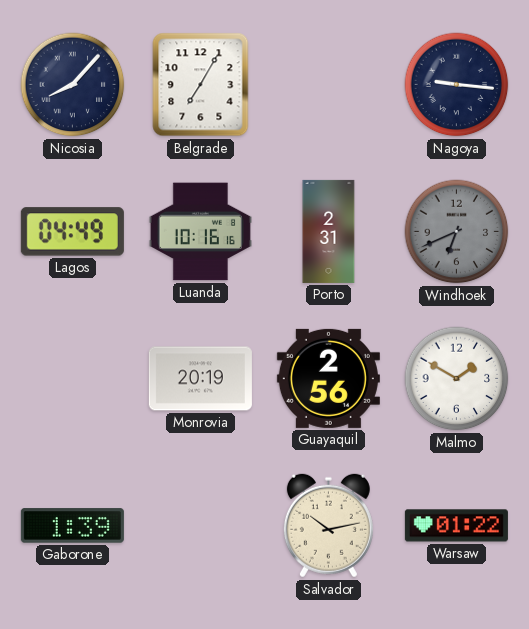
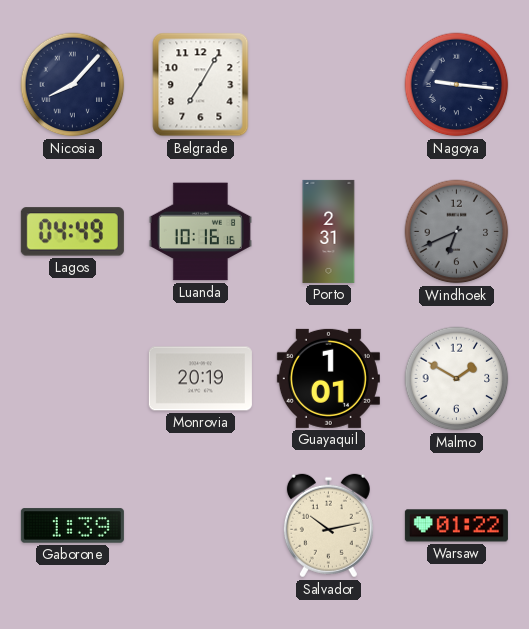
Guayaquil: 2:56 -> 1:01
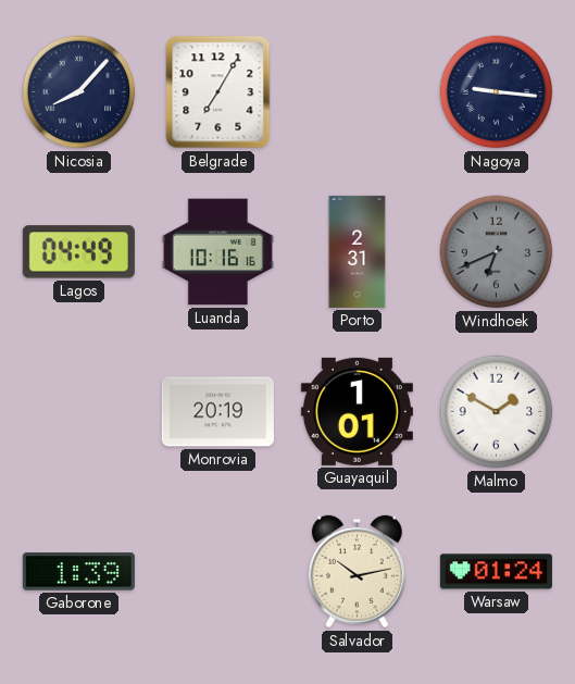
Warsaw: 01:22 -> 01:24
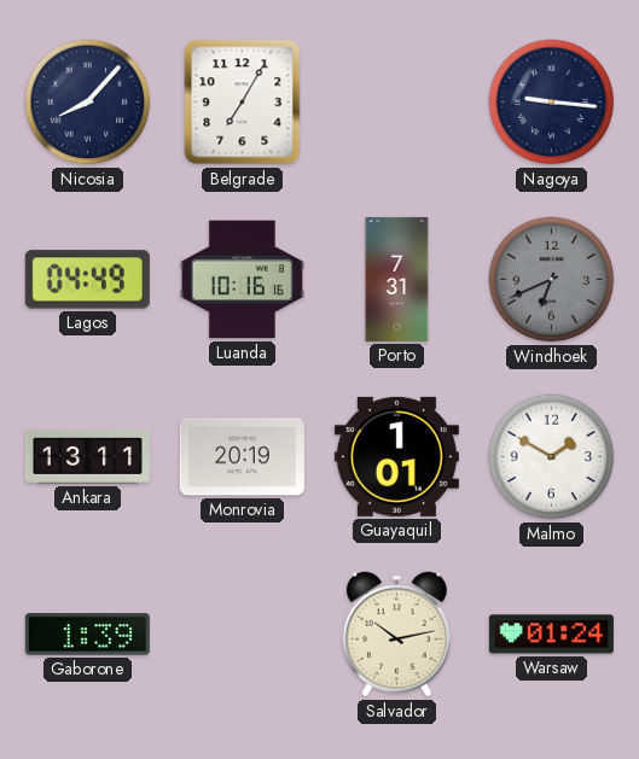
Porto: 2:31 -> 7:31
Ankara: none -> 13:11
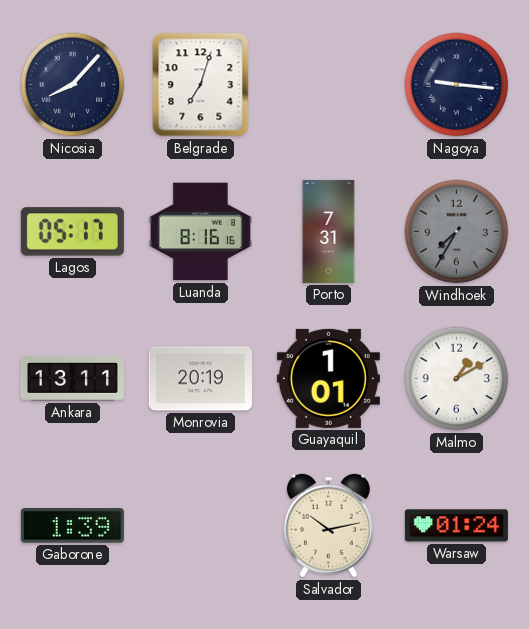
Belgrade: 7:05 -> 7:03
Lagos: 04:49 -> 05:17
Luanda: 10:16 -> 8:16
Windhoek: 6:41 -> 7:35
Malmo: 1:50 -> 1:10
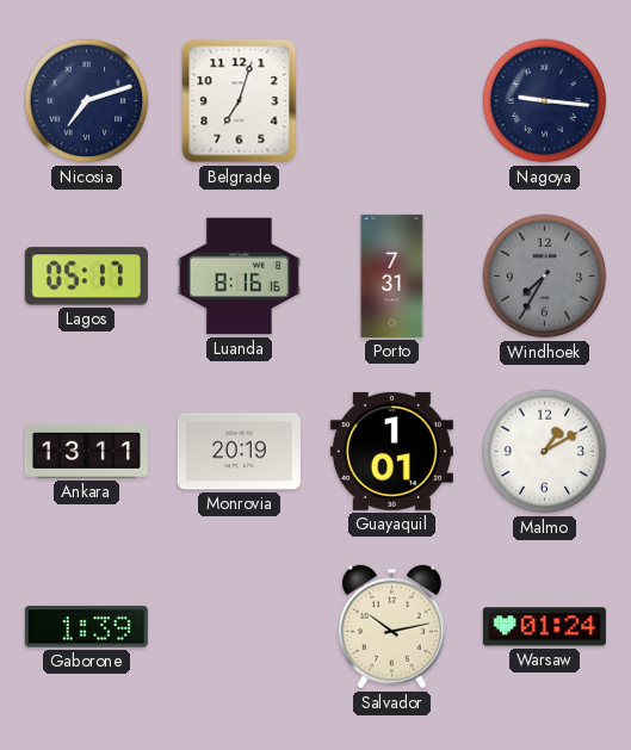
Nicosia: 8:07 -> 7:12
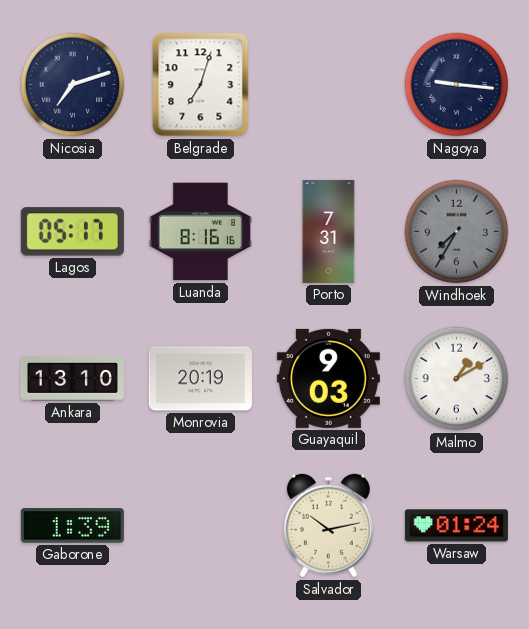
Ankara: 13:11 -> 13:10
Guayaquil: 1:01 -> 9:03
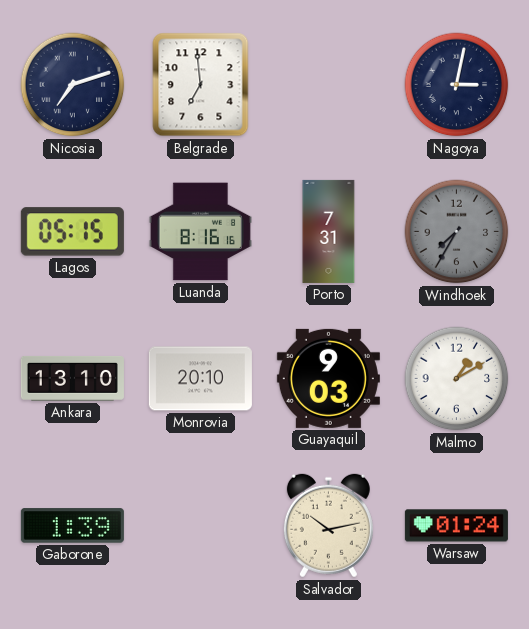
Belgrade: 7:03 -> 6:59
Nagoya: 9:16 -> 3:02
Lagos: 05:17 -> 05:15
Monrovia: 20:19 -> 20:10
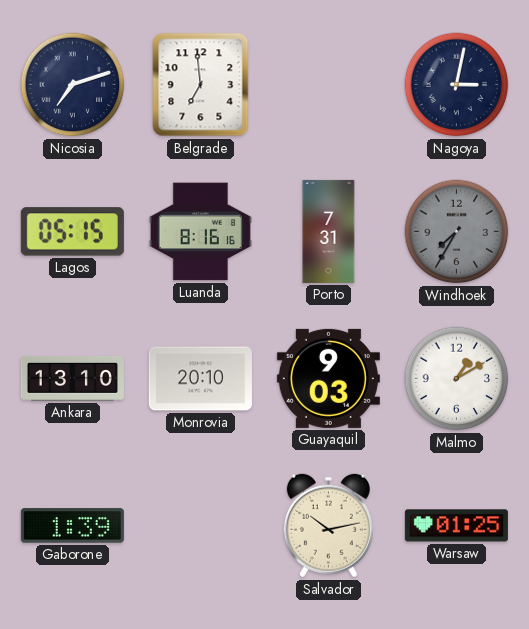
Warsaw: 01:24 -> 01:25
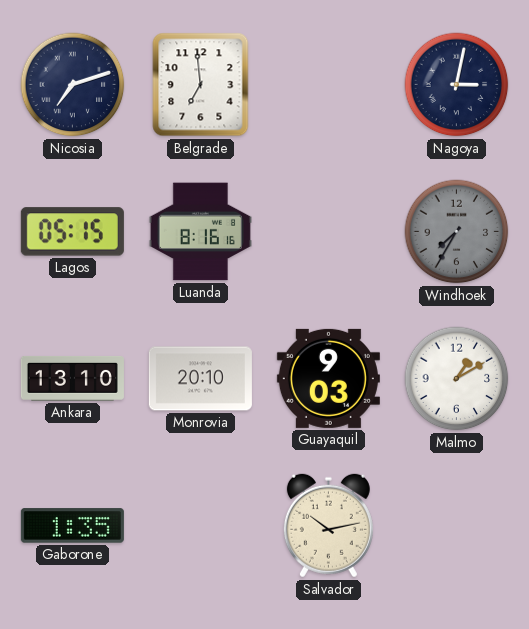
Porto: 7:31 -> none
Gaborone: 1:39 -> 1:35
Warsaw: 01:25 -> none
